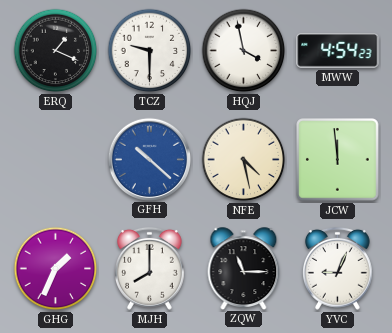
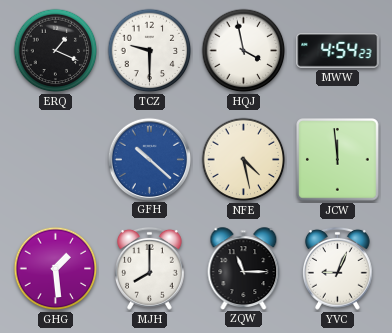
GHG: 1:34 -> 1:29
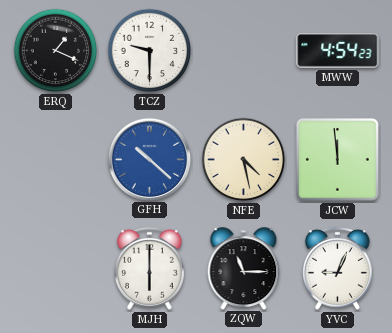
HQJ: 3:58 -> none
GHG: 1:29 -> none
MJH: 8:00 -> 6:00
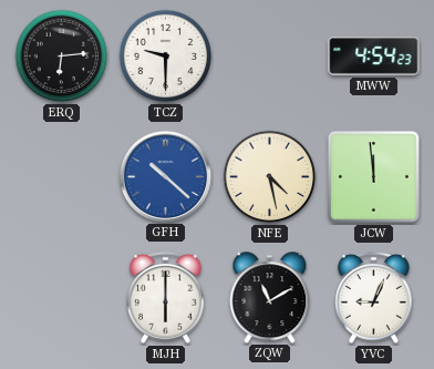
ERQ: 1:19 -> 6:14
ZQW: 11:15 -> 11:10
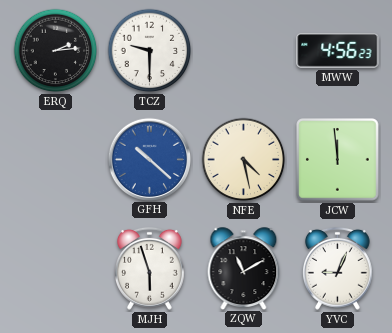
ERQ: 6:14 -> 2:14
MWW: 4:54 -> 4:56
MJH: 6:00 -> 5:57
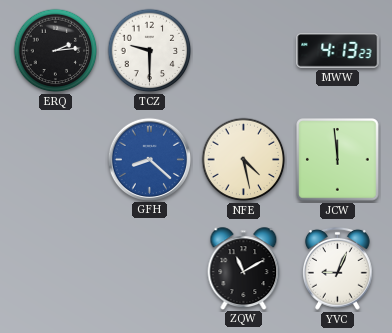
MWW: 4:56 -> 4:13
GFH: 10:22 -> 8:22
MJH: 5:57 -> none
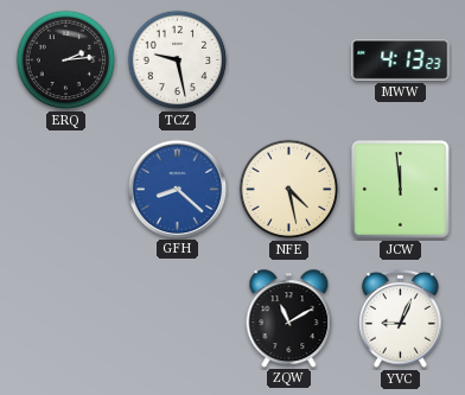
TCZ: 9:30 -> 9:28
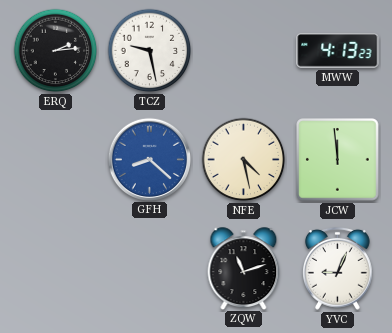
ZQW: 11:10 -> 11:12
